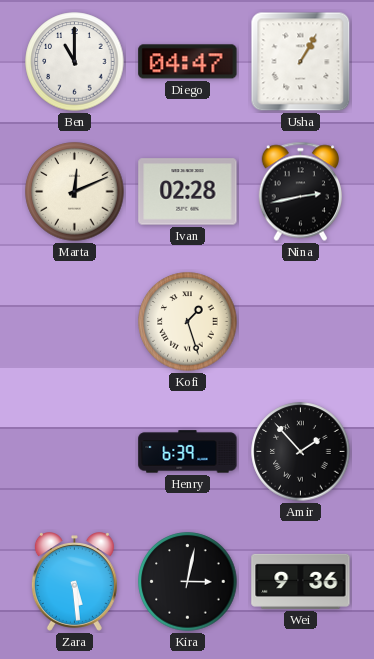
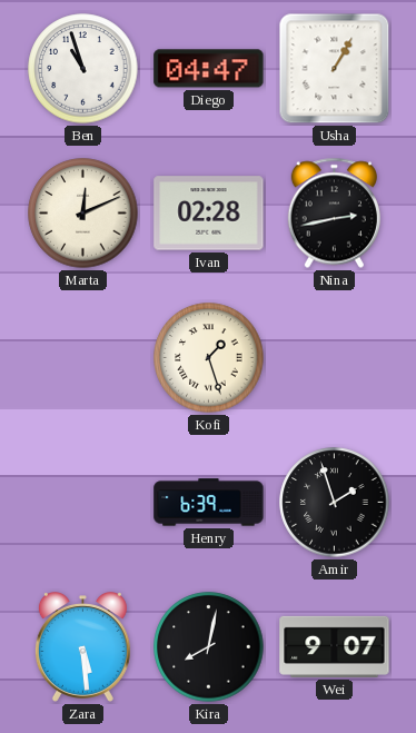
Ben: 11:00 -> 10:57
Amir: 1:53 -> 1:57
Kira: 3:02 -> 8:02
Wei: 9:36 -> 9:07
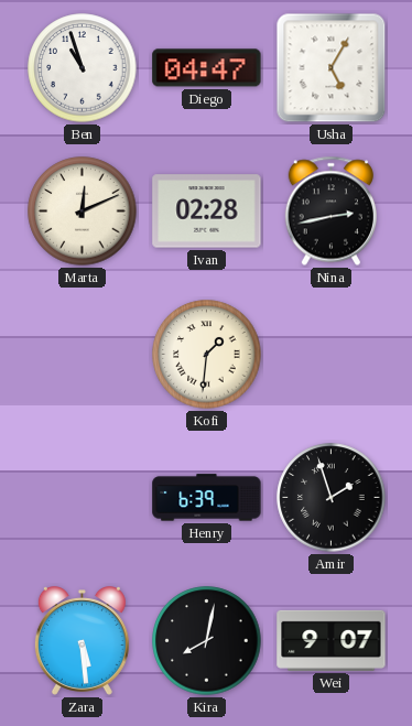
Usha: 1:05 -> 5:05
Kofi: 1:27 -> 1:31
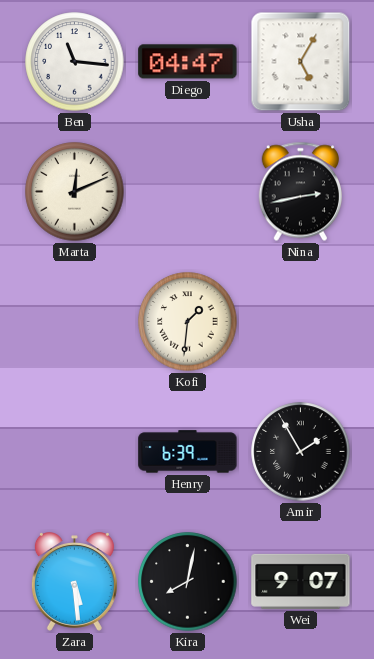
Ben: 10:57 -> 11:16
Ivan: 02:28 -> none
Amir: 1:57 -> 1:55
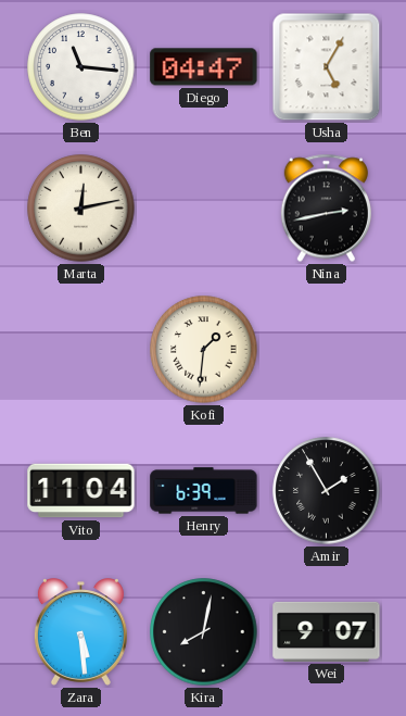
Marta: 12:11 -> 12:13
Vito: none -> 11:04
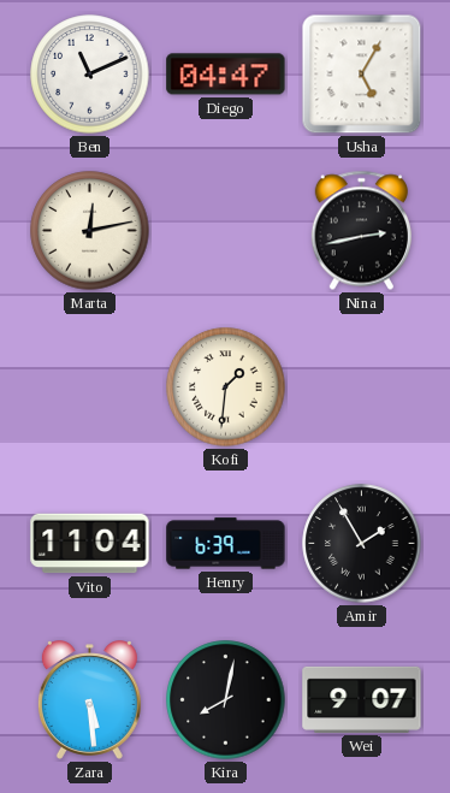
Ben: 11:16 -> 11:11
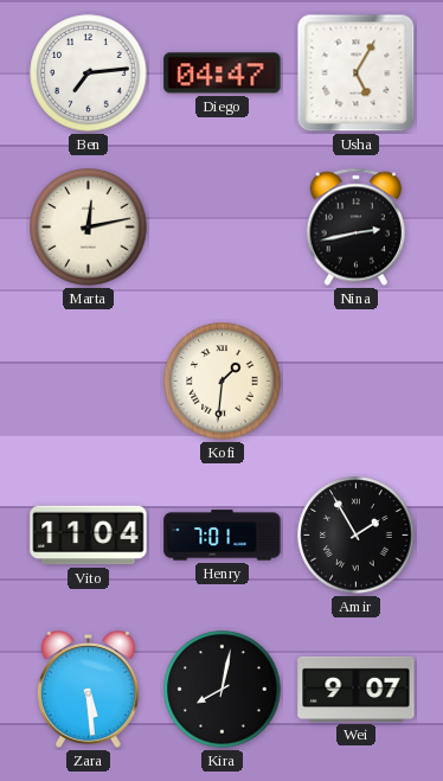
Ben: 11:11 -> 7:14
Henry: 6:39 -> 7:01
